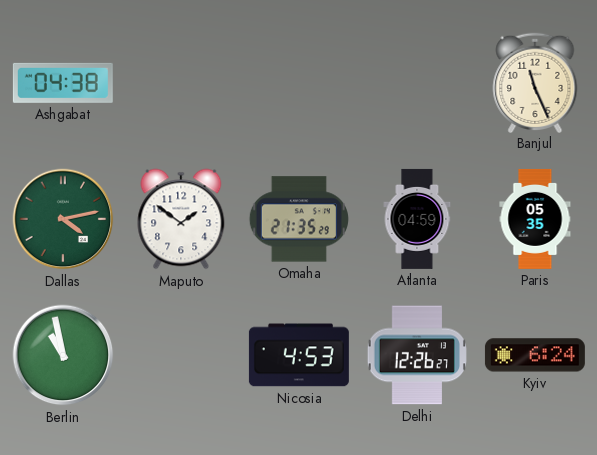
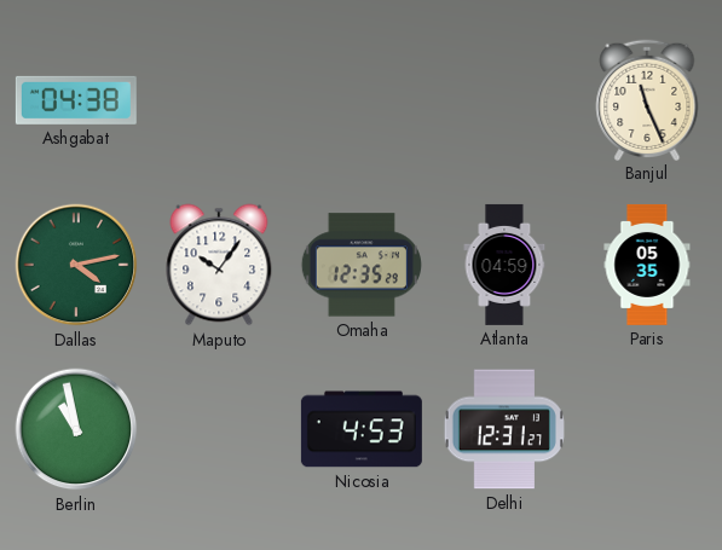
Maputo: 1:51 -> 10:06
Omaha: 21:35 -> 12:35
Delhi: 12:26 -> 12:31
Kyiv: 6:24 -> none
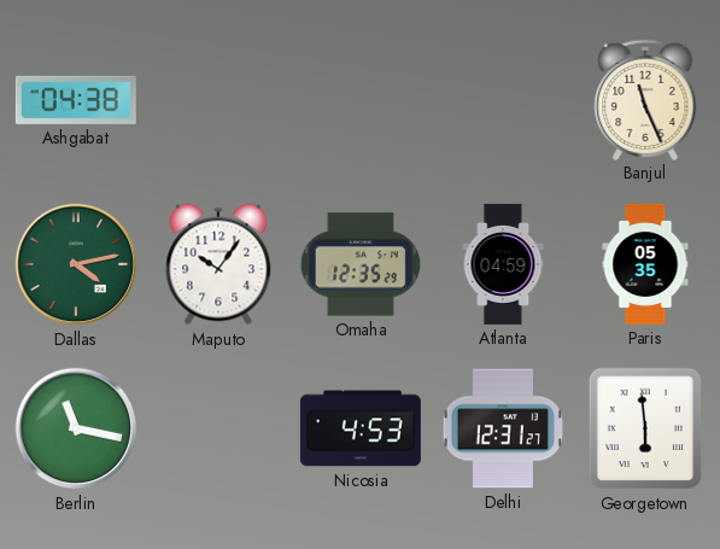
Berlin: 10:58 -> 11:17
Georgetown: none -> 5:59
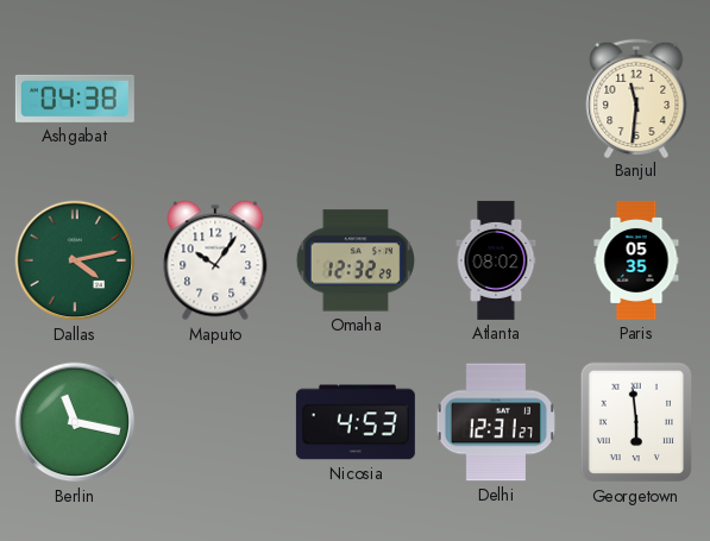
Banjul: 11:26 -> 11:31
Omaha: 12:35 -> 12:32
Atlanta: 04:59 -> 08:02
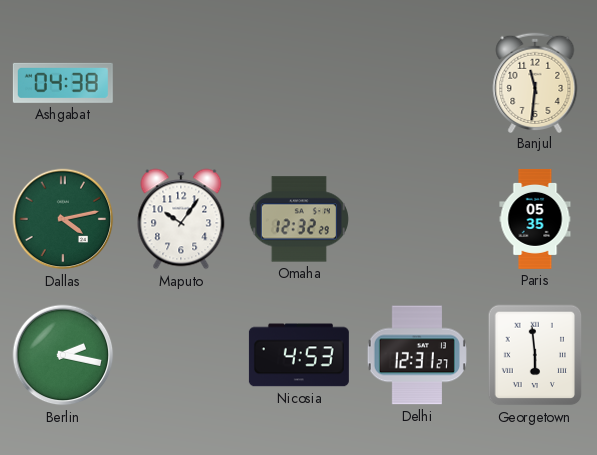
Atlanta: 08:02 -> none
Berlin: 11:17 -> 2:17
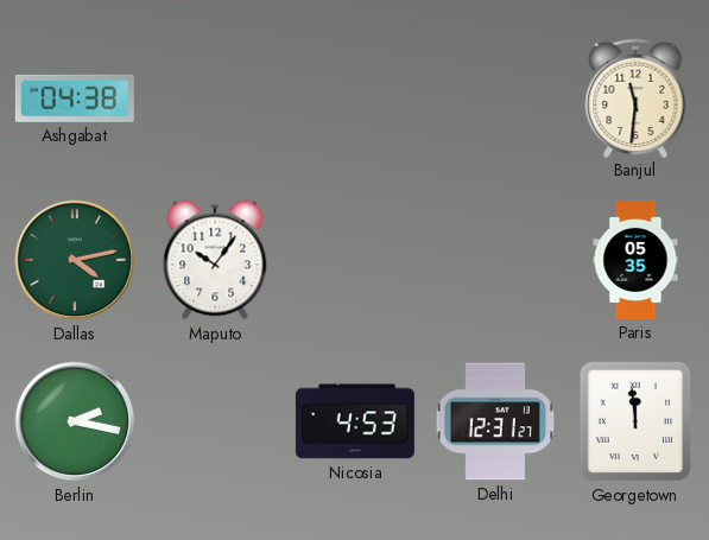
Omaha: 12:32 -> none
Georgetown: 5:59 -> 11:59
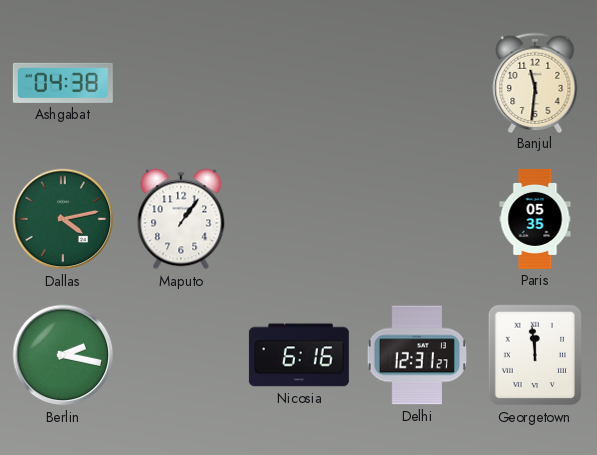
Maputo: 10:06 -> 1:06
Nicosia: 4:53 -> 6:16
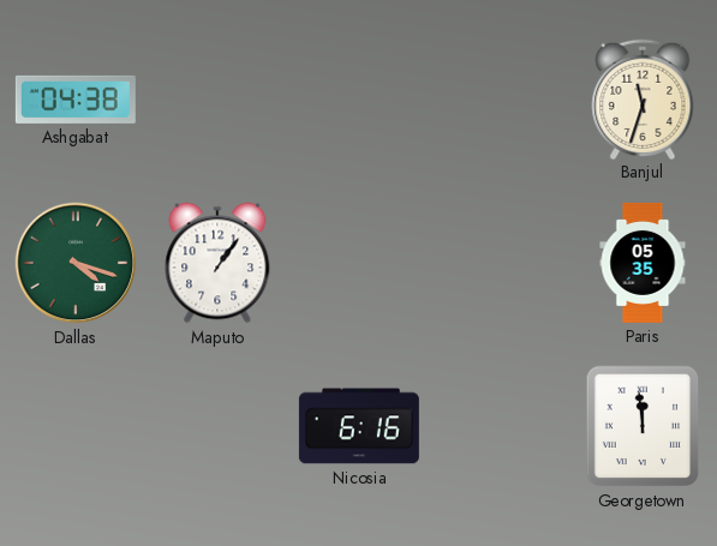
Banjul: 11:31 -> 11:33
Dallas: 4:13 -> 4:18
Berlin: 2:17 -> none
Delhi: 12:31 -> none
